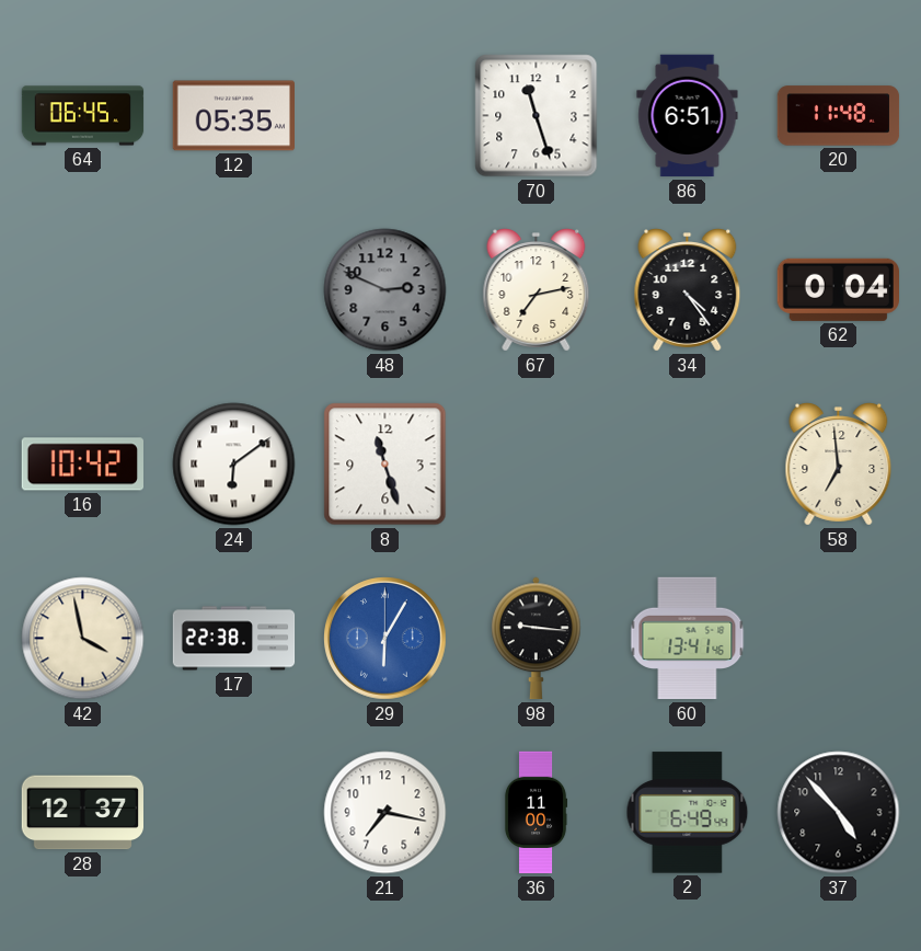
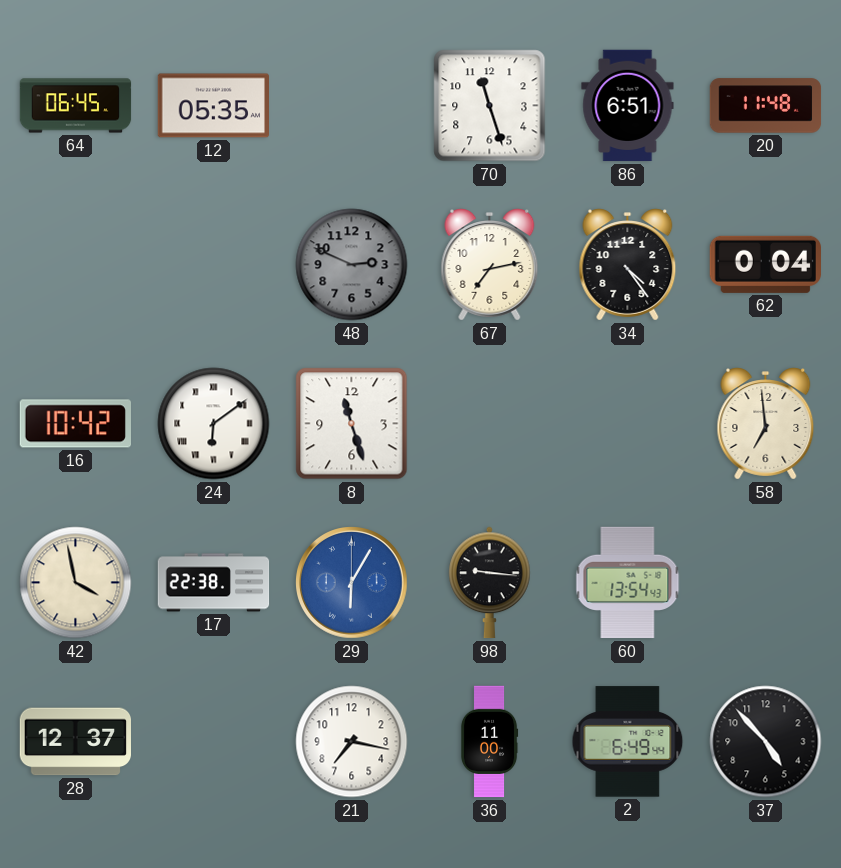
60: 13:41 -> 13:54
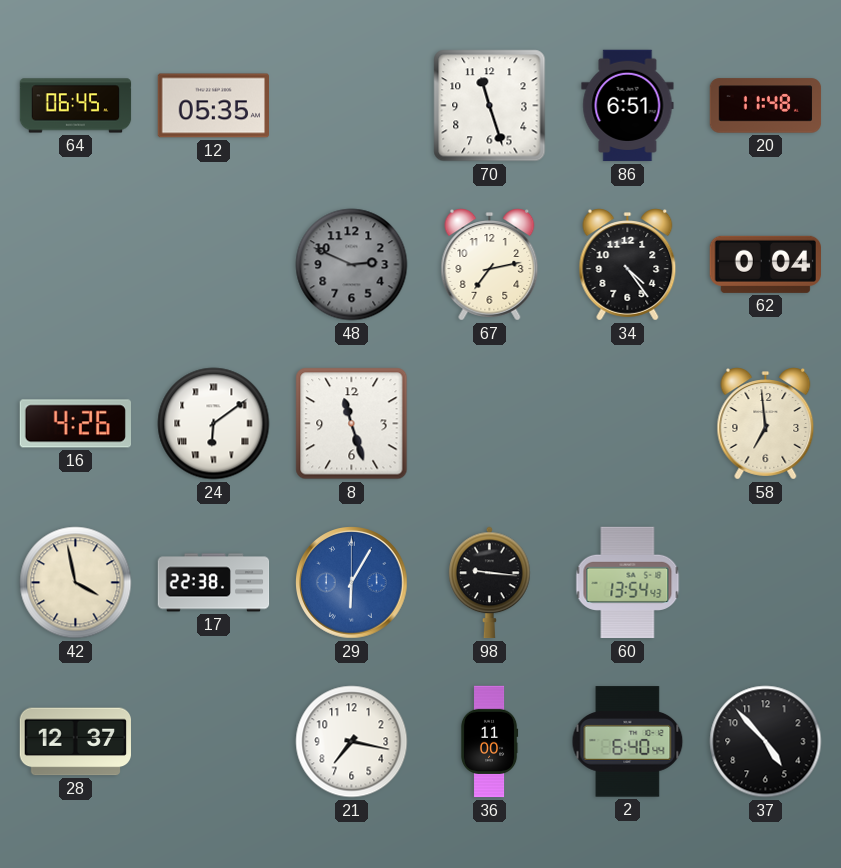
16: 10:42 -> 4:26
2: 6:49 -> 6:40
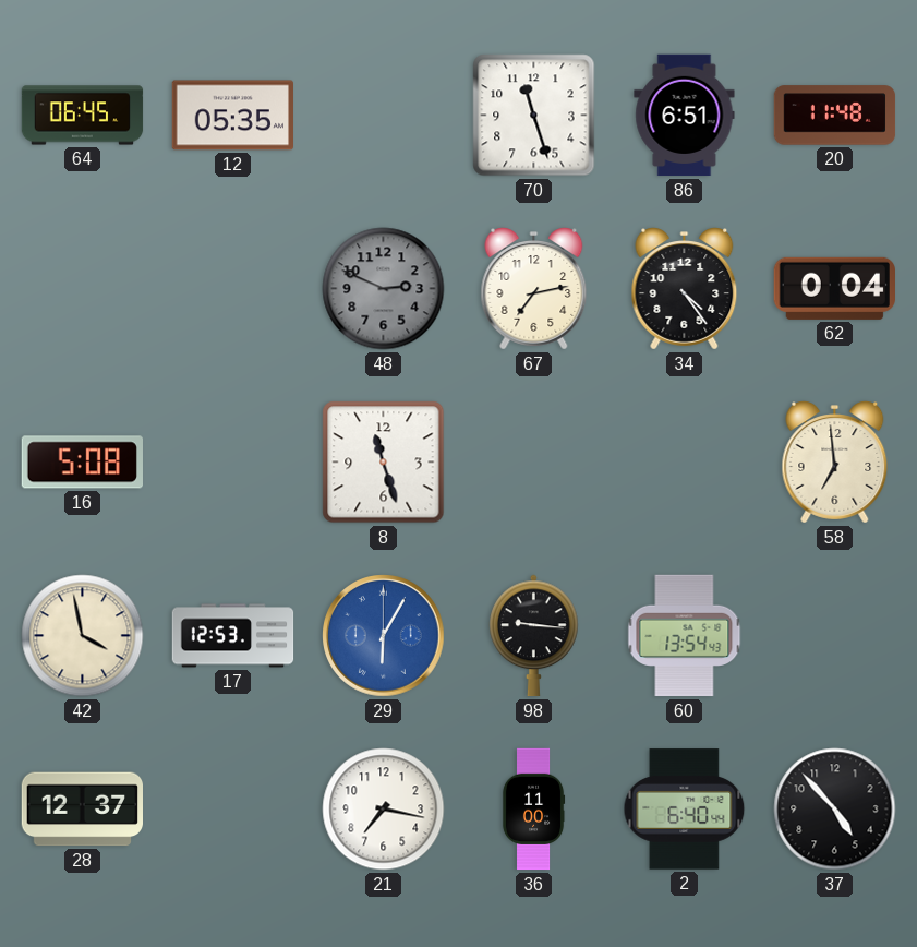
16: 4:26 -> 5:08
24: 6:09 -> none
17: 22:38 -> 12:53
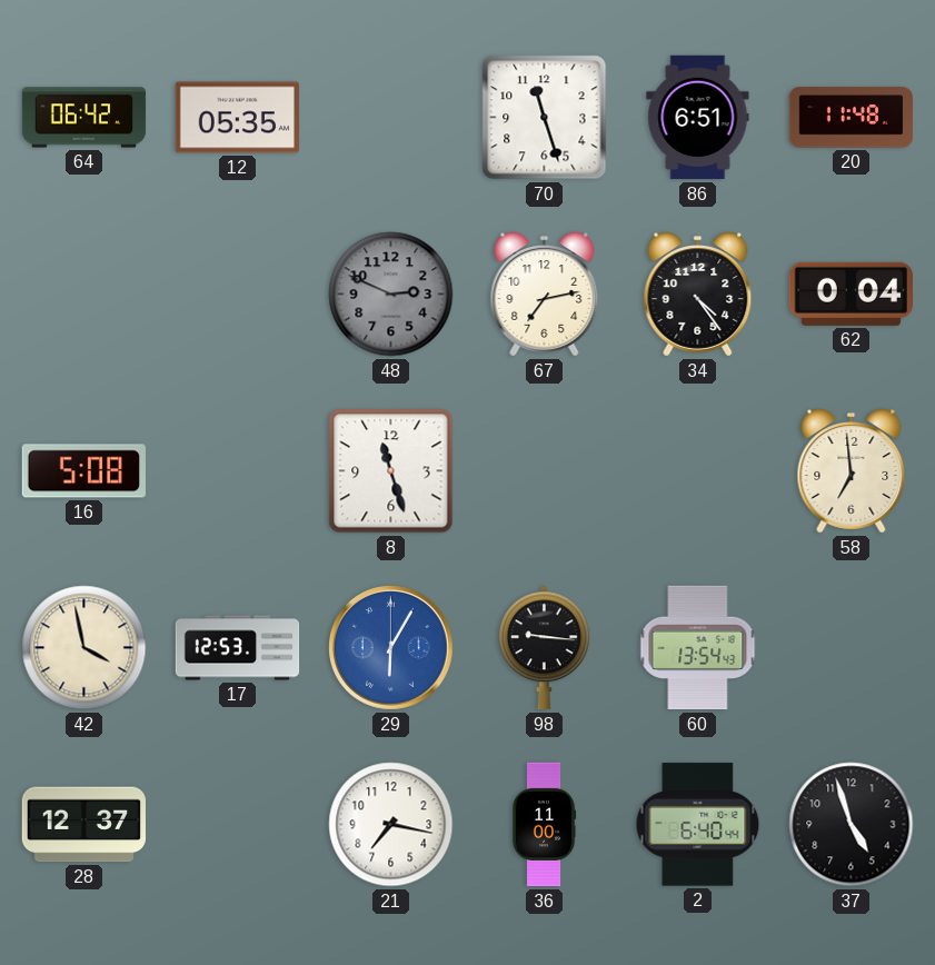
64: 06:45 -> 06:42
37: 4:53 -> 4:57
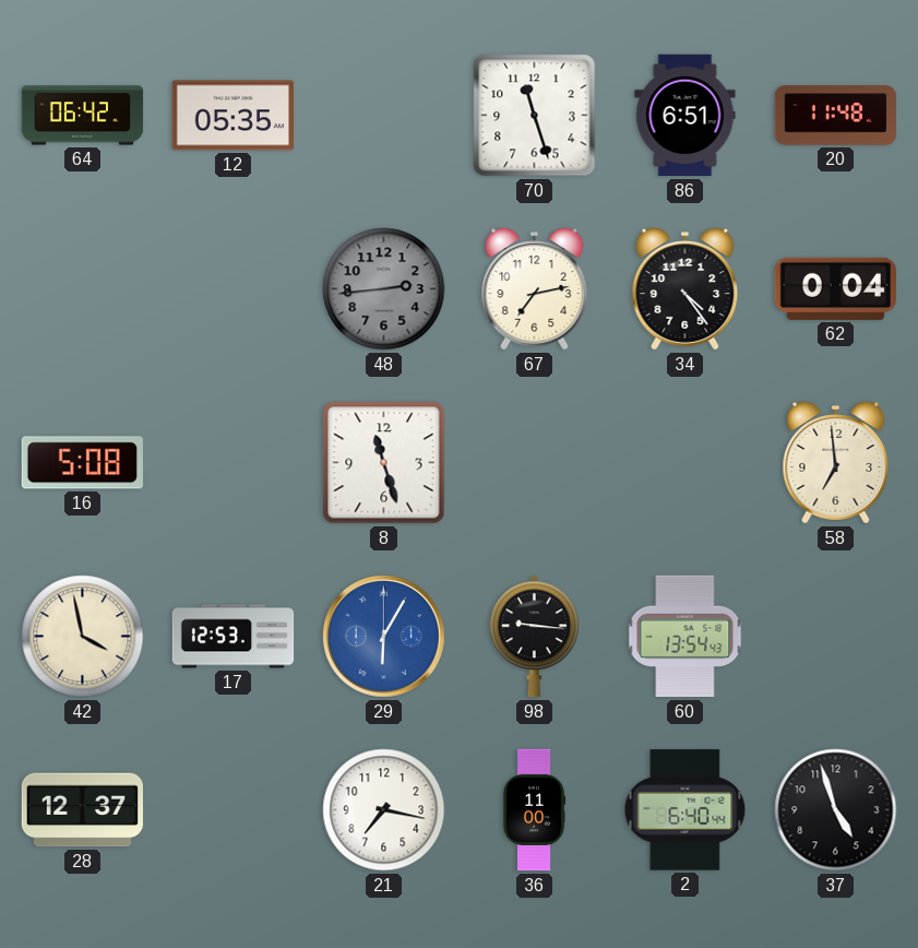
48: 2:49 -> 2:44
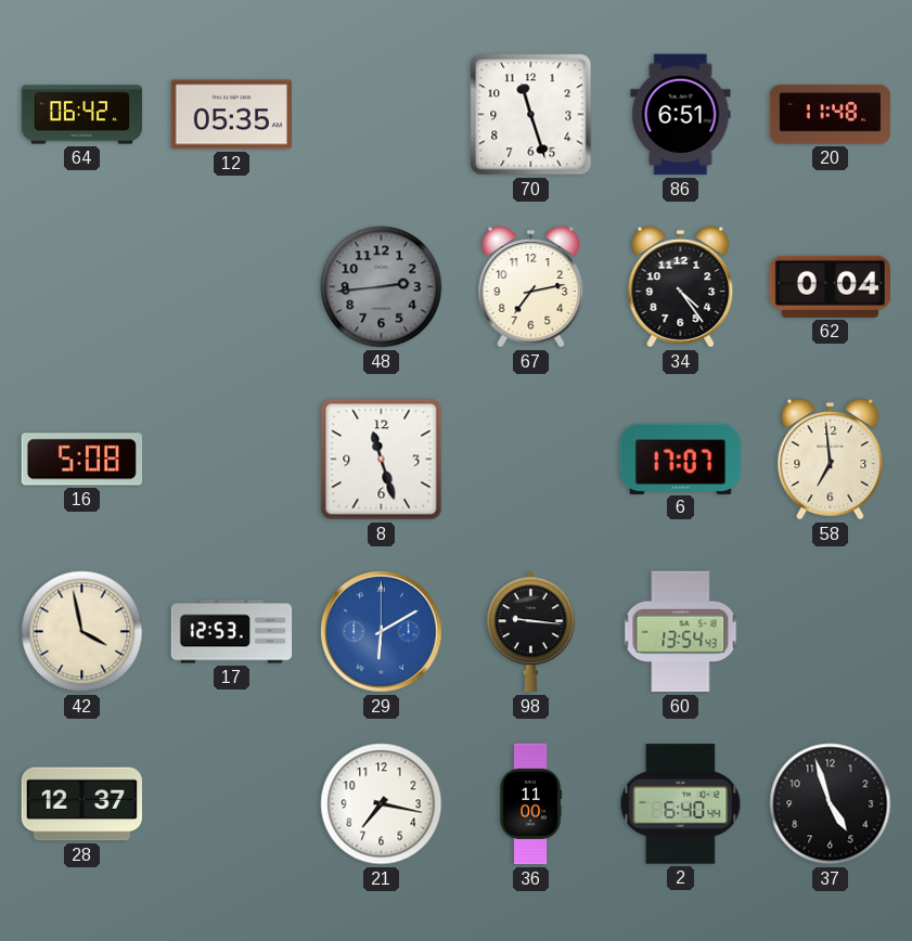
6: none -> 17:07
29: 6:05 -> 6:10
